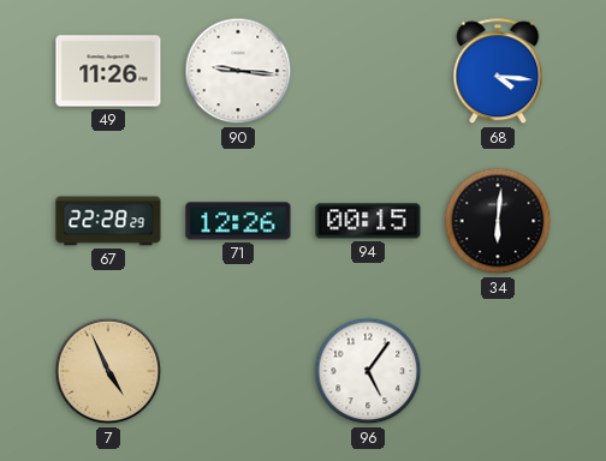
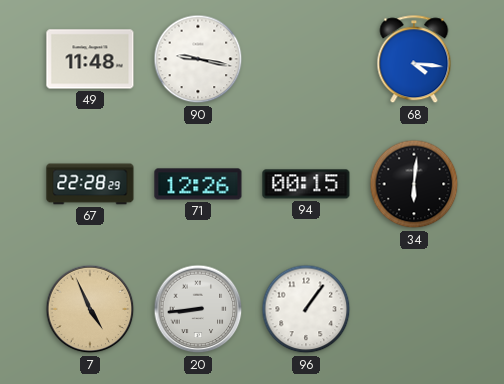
49: 11:26 -> 11:48
90: 9:16 -> 9:17
20: none -> 8:44
96: 5:06 -> 1:06
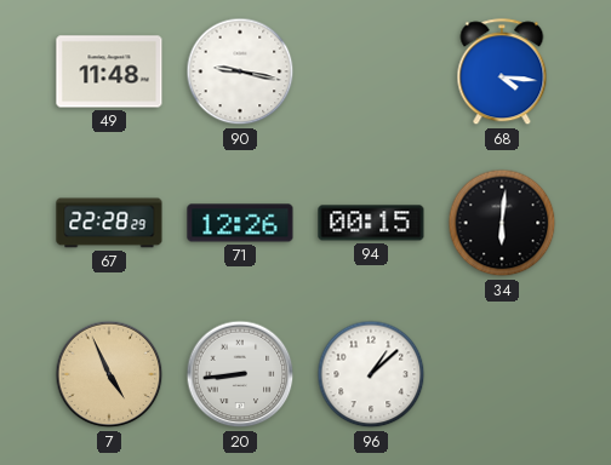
96: 1:06 -> 1:08
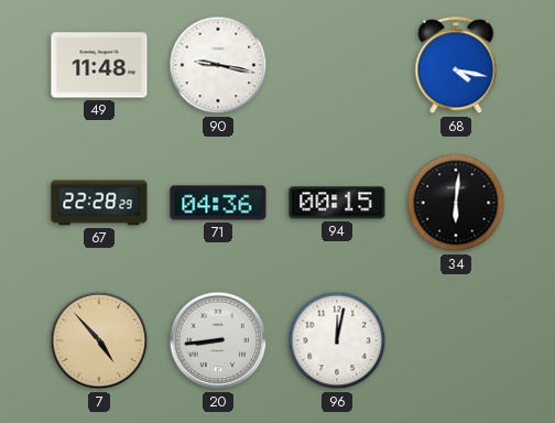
68: 4:16 -> 4:17
71: 12:26 -> 04:36
7: 4:56 -> 4:53
96: 1:08 -> 12:02
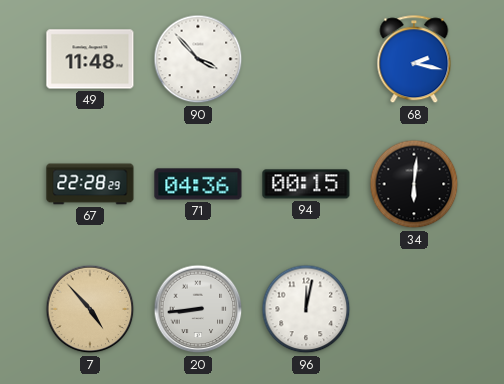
90: 9:17 -> 3:53
68: 4:17 -> 2:17
